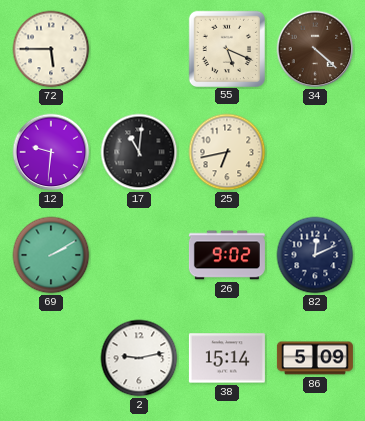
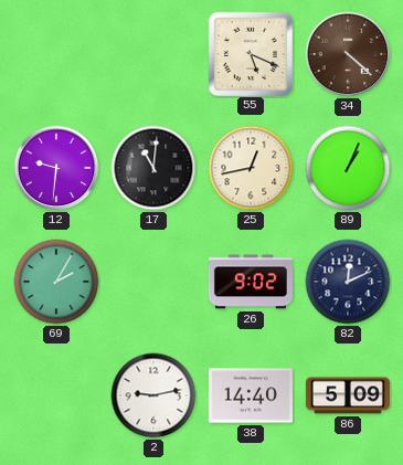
72: 5:45 -> none
25: 6:43 -> 12:43
89: none -> 1:04
69: 2:10 -> 2:05
38: 15:14 -> 14:40
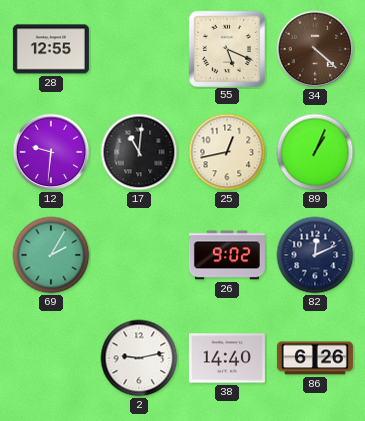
28: none -> 12:55
86: 5:09 -> 6:26
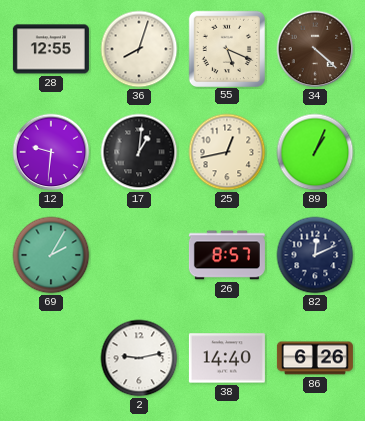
36: none -> 8:03
17: 11:01 -> 1:01
26: 9:02 -> 8:57
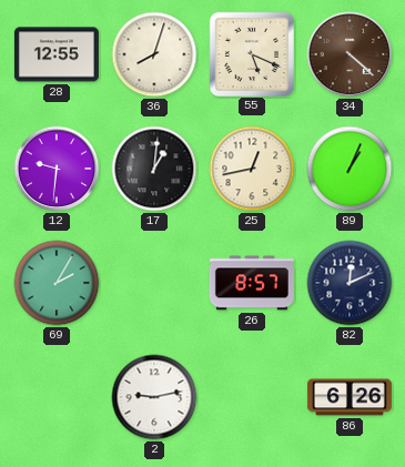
38: 14:40 -> none
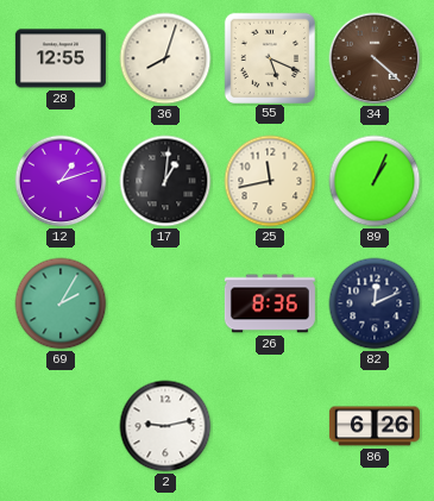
12: 9:31 -> 1:12
25: 12:43 -> 11:43
26: 8:57 -> 8:36
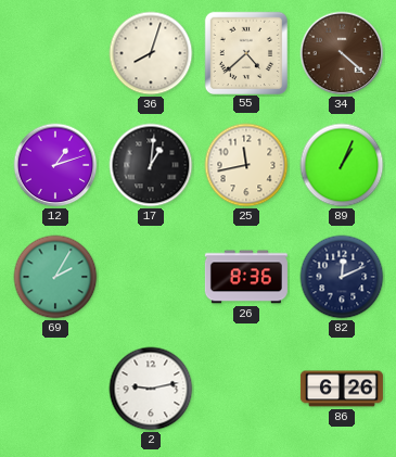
28: 12:55 -> none
55: 5:19 -> 4:38
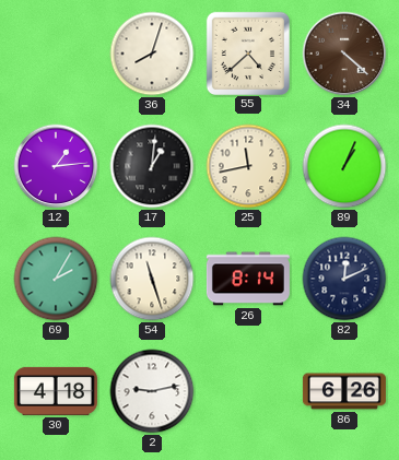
12: 1:12 -> 1:14
54: none -> 11:27
26: 8:36 -> 8:14
30: none -> 4:18
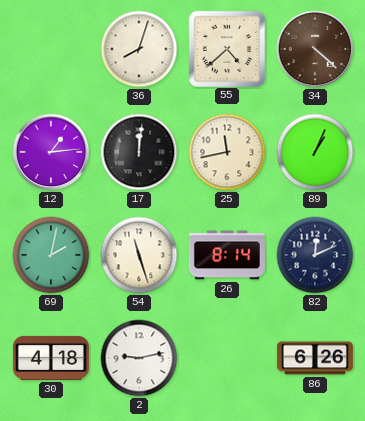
17: 1:01 -> 12:01
69: 2:05 -> 2:02
